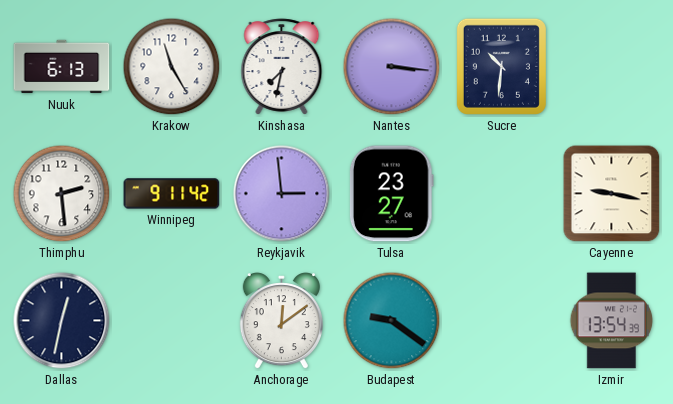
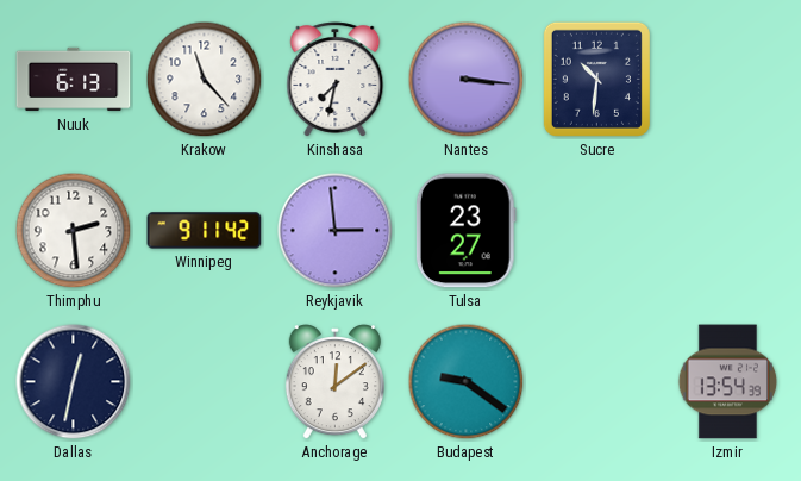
Krakow: 11:25 -> 11:23
Cayenne: 9:17 -> none
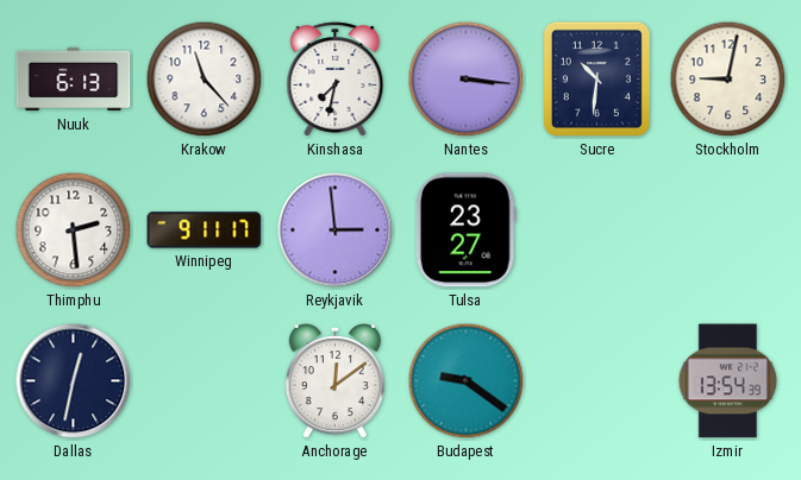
Stockholm: none -> 9:02
Winnipeg: 9:11:42 -> 9:11:17
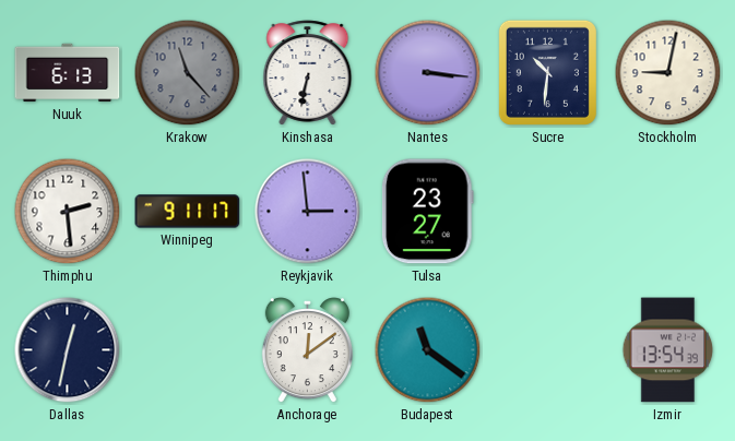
Krakow dial: white -> grey
Kinshasa: 7:32 -> 6:32
Budapest: 9:21 -> 11:21
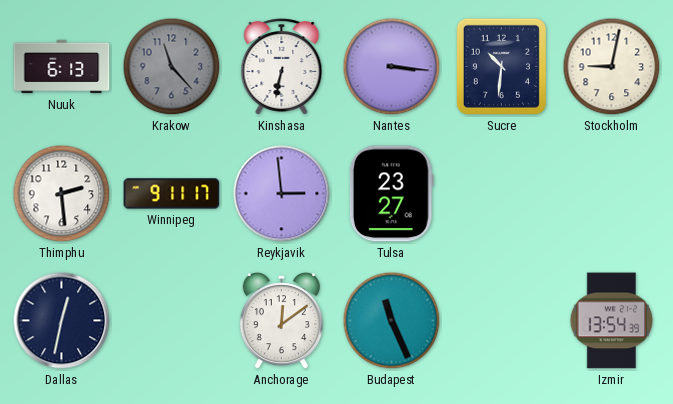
Budapest: 11:21 -> 11:26
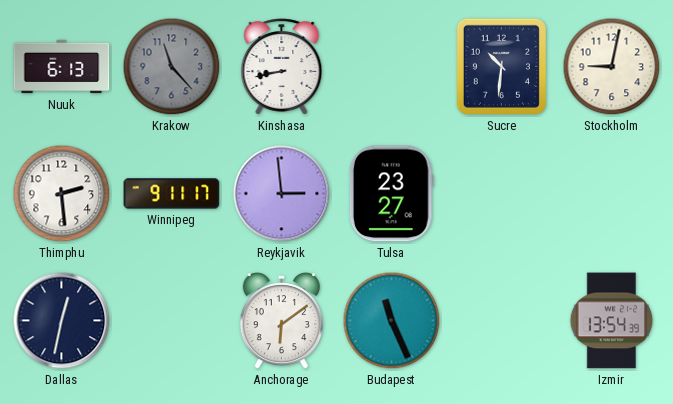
Kinshasa: 6:32 -> 8:43
Nantes: 3:16 -> none
Anchorage: 12:09 -> 6:09
